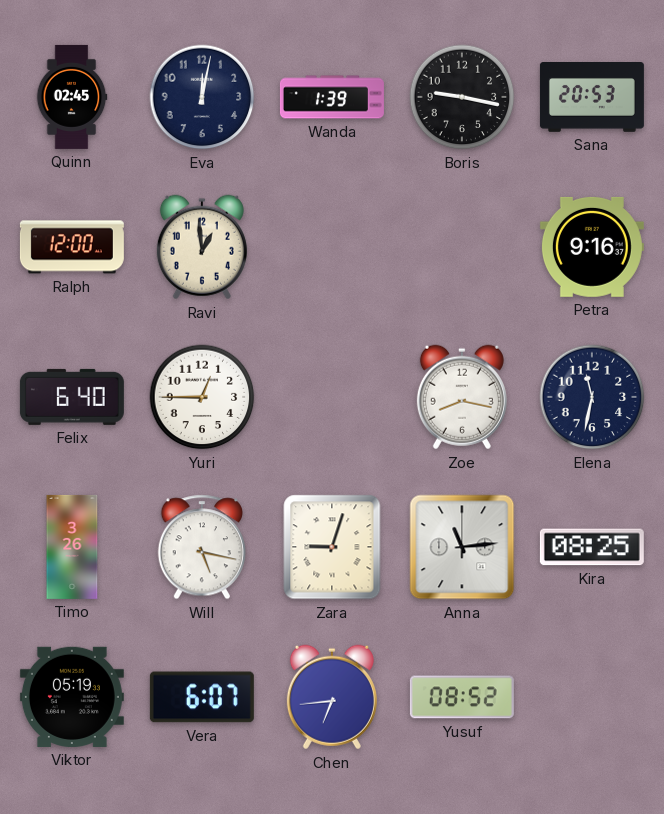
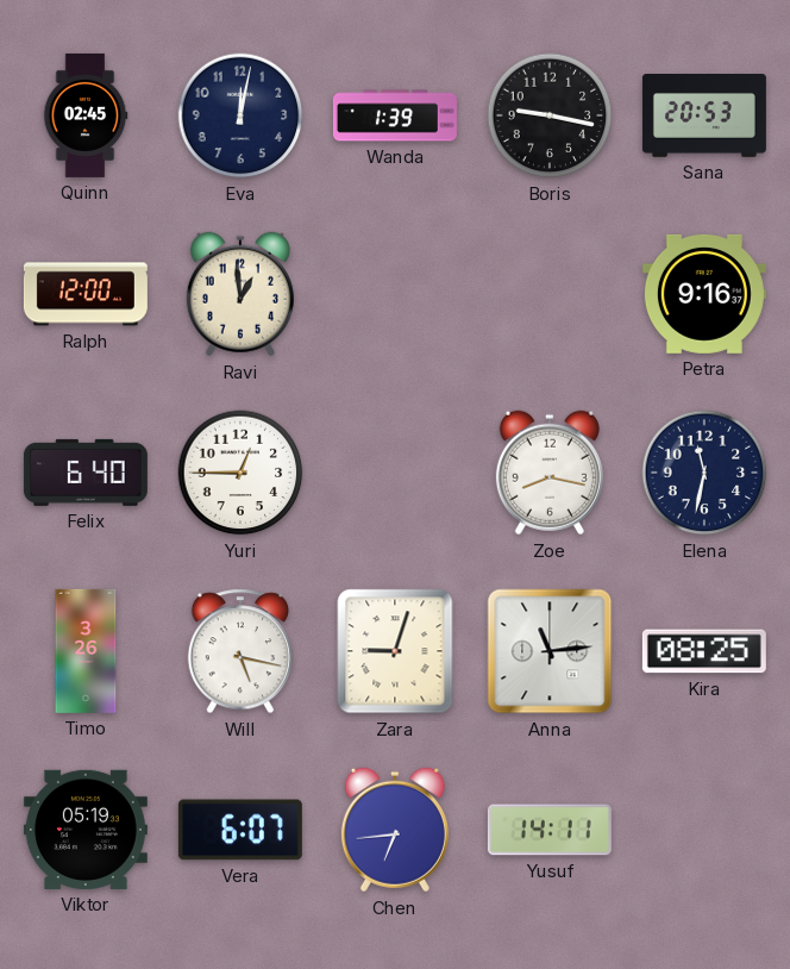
Yusuf: 08:52 -> 14:11
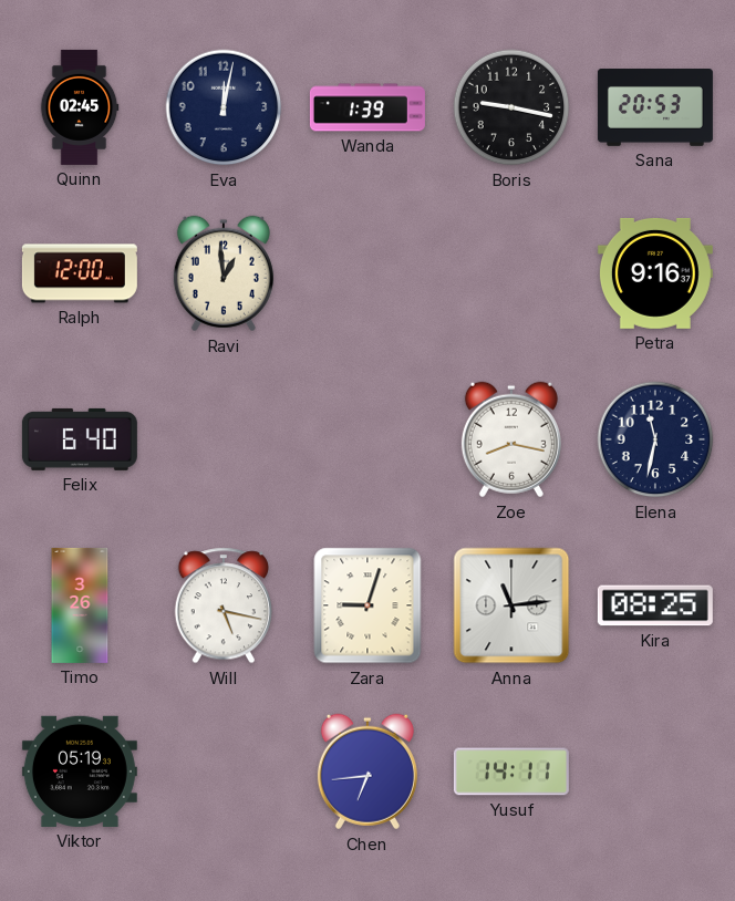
Yuri: 12:45 -> none
Vera: 6:07 -> none
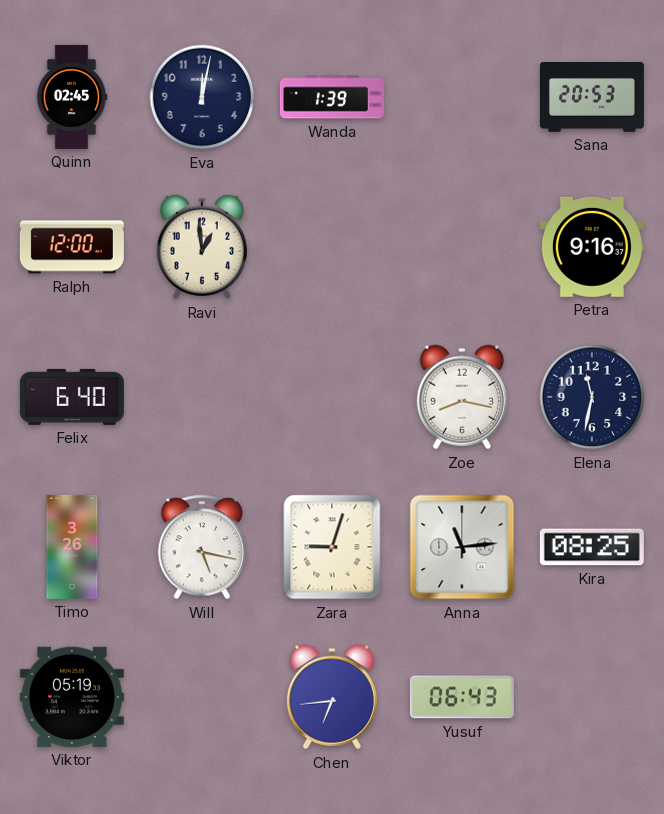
Boris: 9:17 -> none
Yusuf: 14:11 -> 06:43
